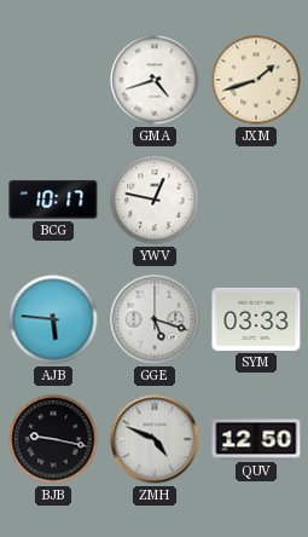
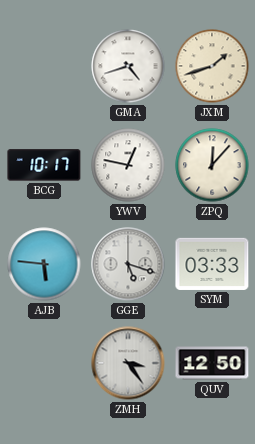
ZPQ: none -> 12:07
BJB: 9:17 -> none
ZMH: 4:49 -> 3:24
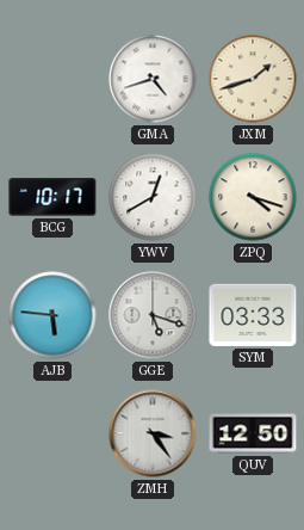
YWV: 12:47 -> 12:40
ZPQ: 12:07 -> 4:18
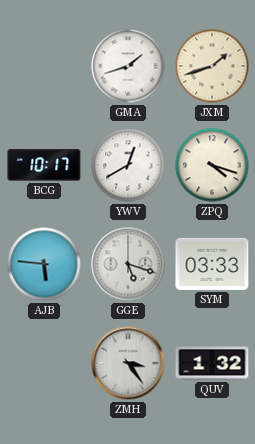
GMA: 4:42 -> 1:42
QUV: 12:50 -> 1:32
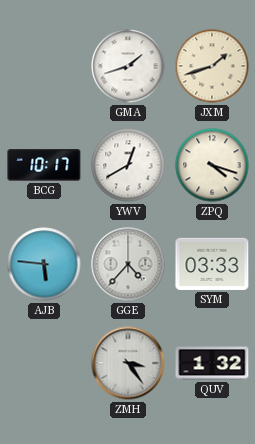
GGE: 5:18 -> 4:37
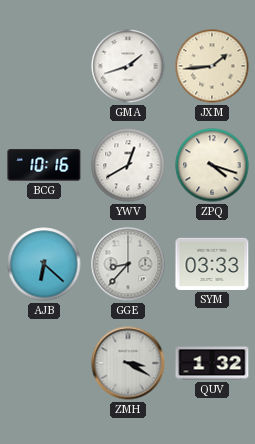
JXM: 1:42 -> 1:44
BCG: 10:17 -> 10:16
AJB: 5:46 -> 6:22
GGE: 4:37 -> 8:37
ZMH: 3:24 -> 3:20
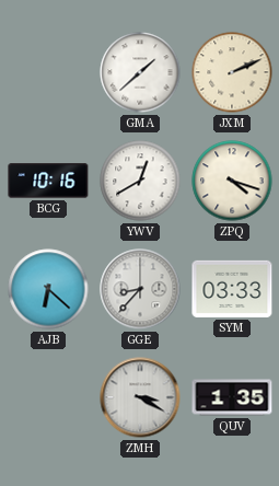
GMA: 1:42 -> 1:38
JXM: 1:44 -> 2:11
QUV: 1:32 -> 1:35
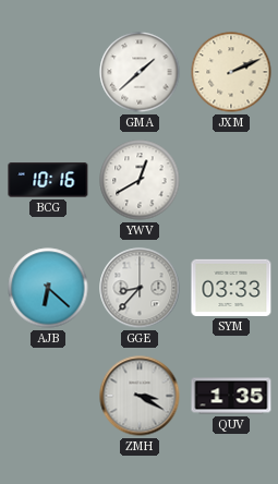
ZPQ: 4:18 -> none
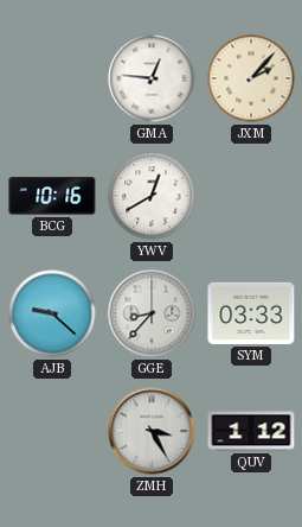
GMA: 1:38 -> 12:46
JXM: 2:11 -> 2:07
AJB: 6:22 -> 9:22
ZMH: 3:20 -> 3:25
QUV: 1:35 -> 1:12
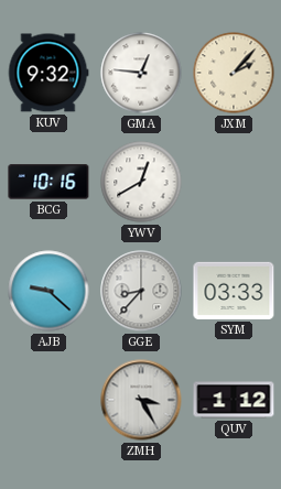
KUV: none -> 9:32
